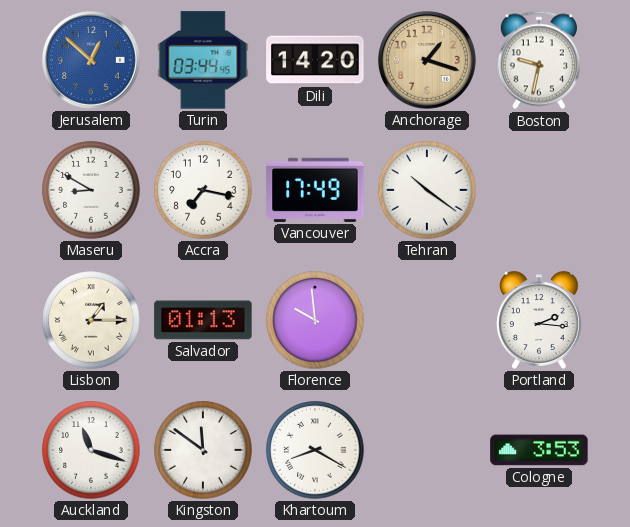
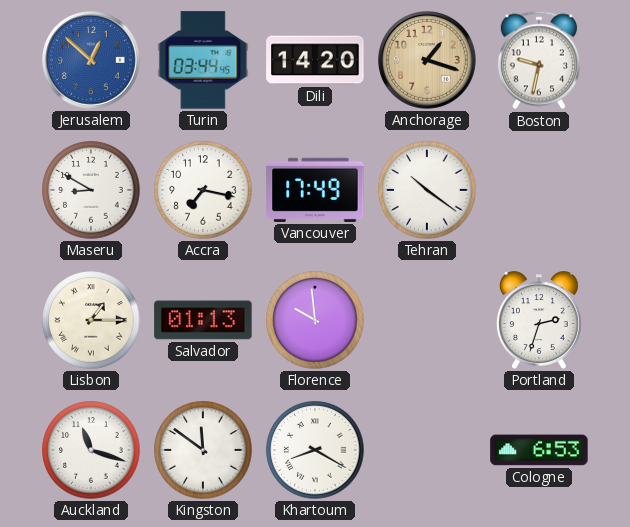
Portland: 2:16 -> 2:33
Cologne: 3:53 -> 6:53
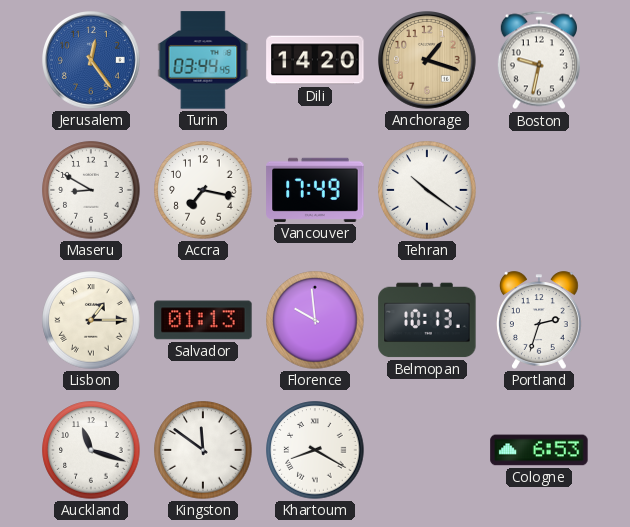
Jerusalem: 12:52 -> 12:24
Belmopan: none -> 10:13
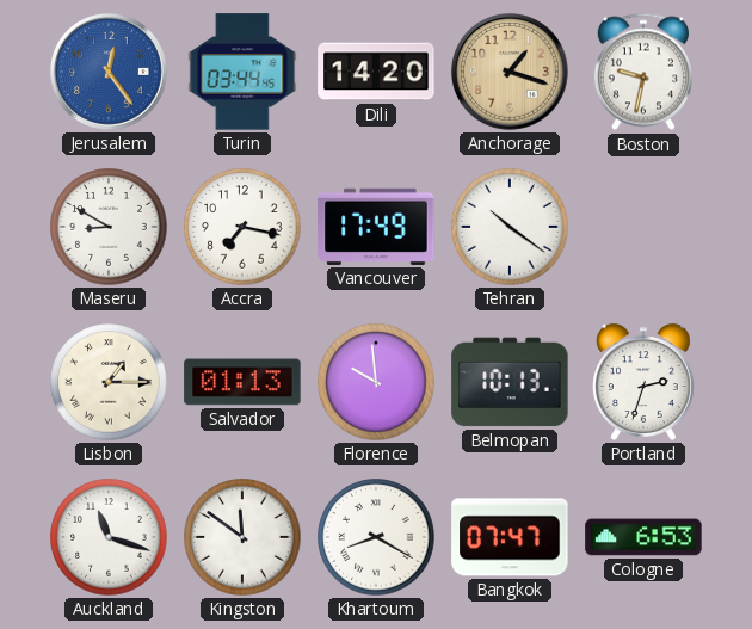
Bangkok: none -> 07:47
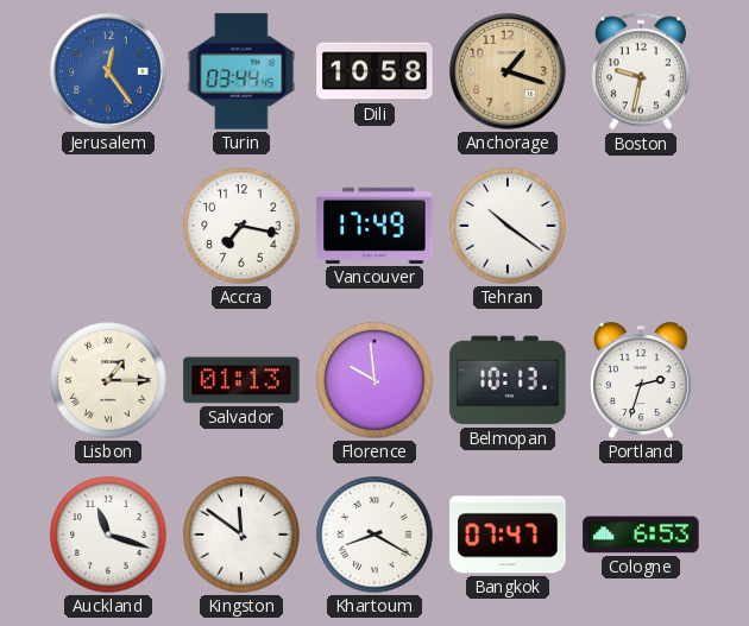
Dili: 14:20 -> 10:58
Maseru: 8:50 -> none
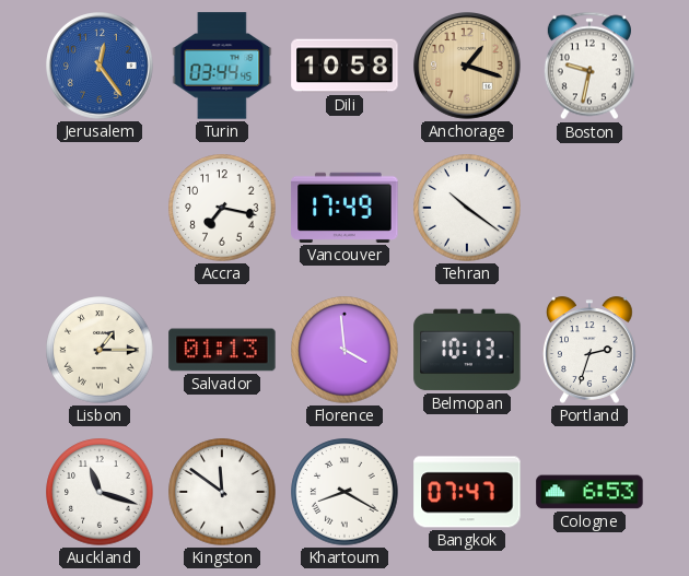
Florence: 9:59 -> 3:59
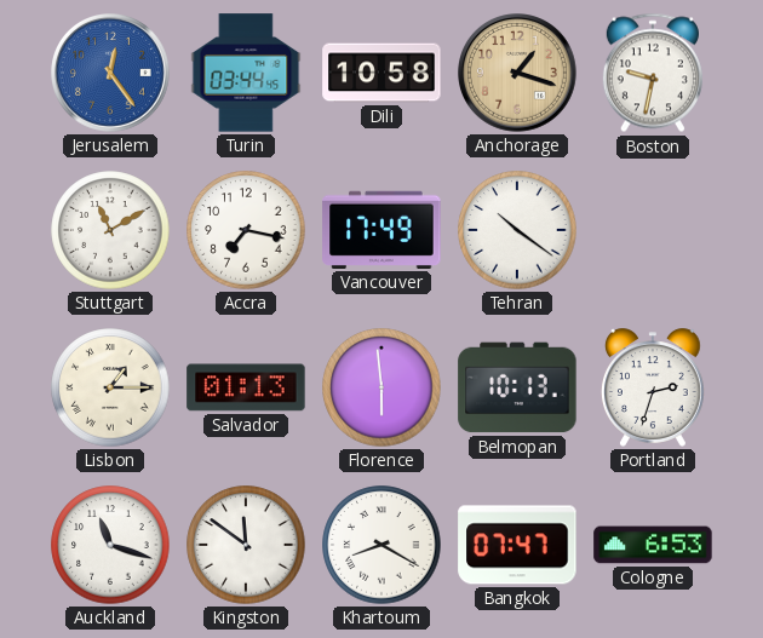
Stuttgart: none -> 11:10
Florence: 3:59 -> 5:59
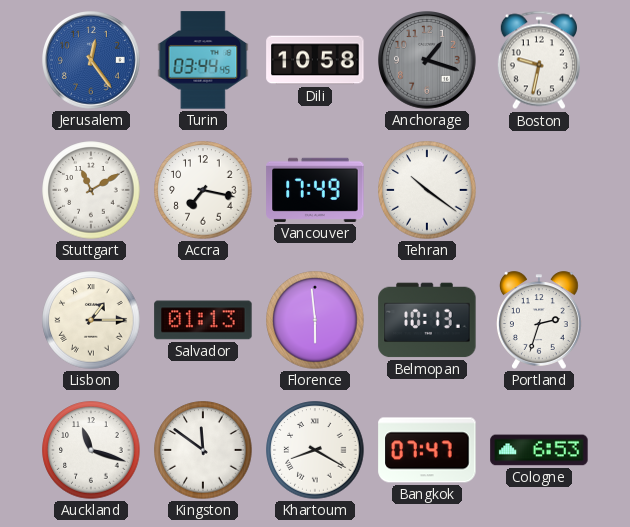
Anchorage dial: champagne -> grey
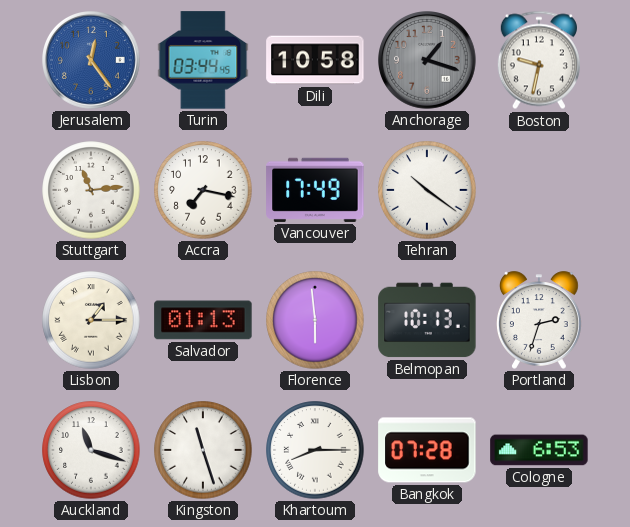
Stuttgart: 11:10 -> 11:14
Kingston: 11:51 -> 11:27
Khartoum: 8:20 -> 8:15
Bangkok: 07:47 -> 07:28
